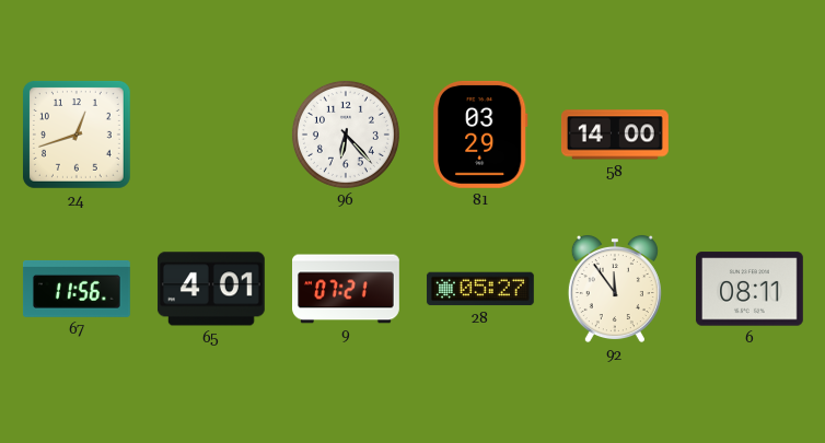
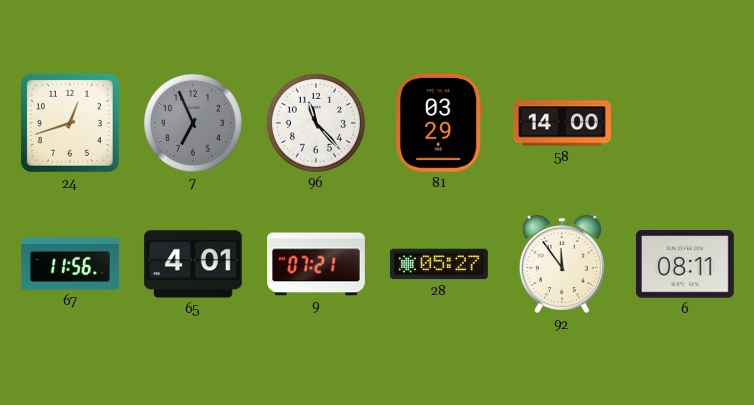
7: none -> 6:56
96: 6:23 -> 11:23
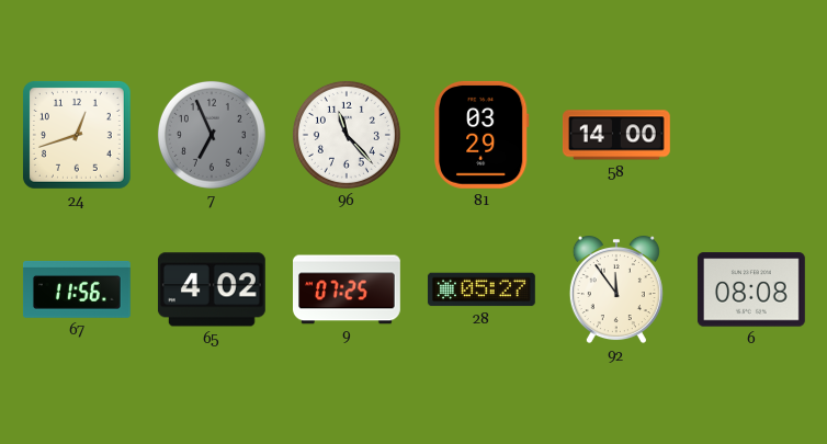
65: 4:01 -> 4:02
9: 07:21 -> 07:25
6: 08:11 -> 08:08
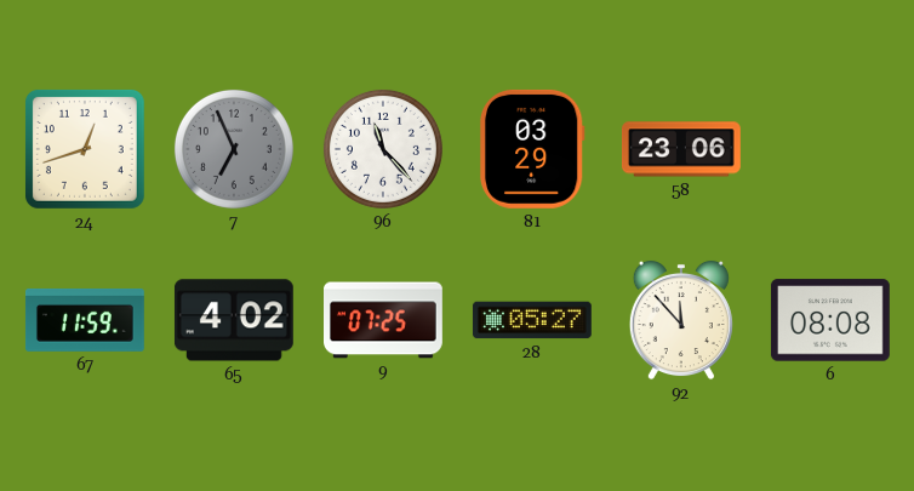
58: 14:00 -> 23:06
67: 11:56 -> 11:59
92: 11:54 -> 11:53
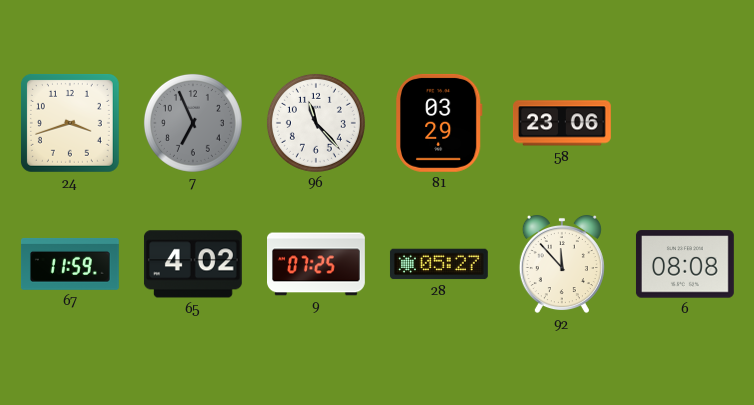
24: 12:42 -> 3:42
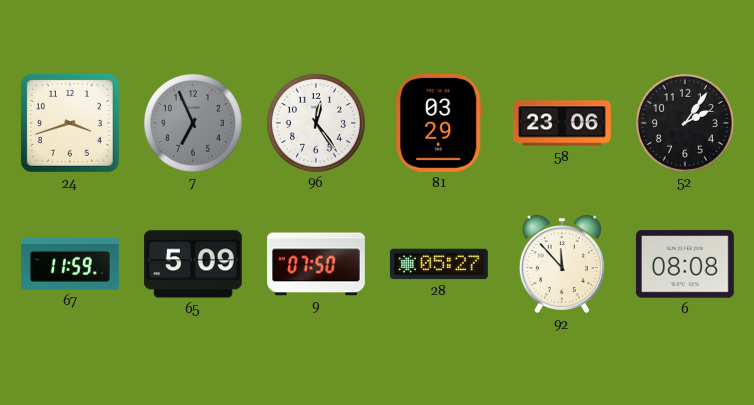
96: 11:23 -> 12:24
52: none -> 2:06
65: 4:02 -> 5:09
9: 07:25 -> 07:50
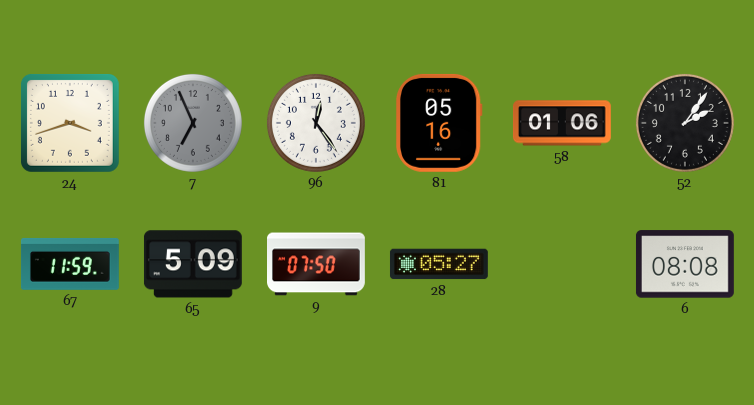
81: 03:29 -> 05:16
58: 23:06 -> 01:06
92: 11:53 -> none
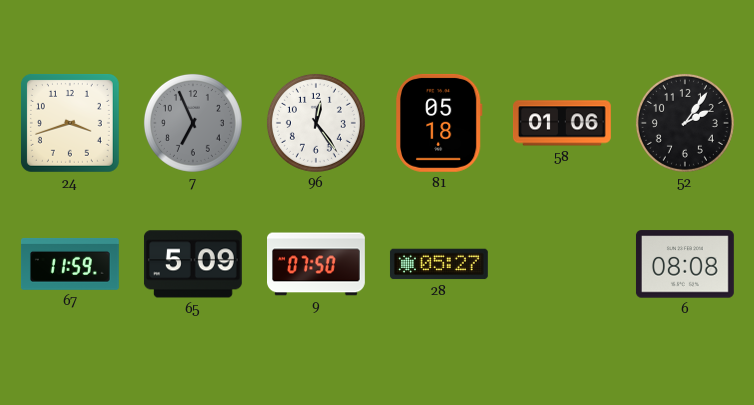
81: 05:16 -> 05:18
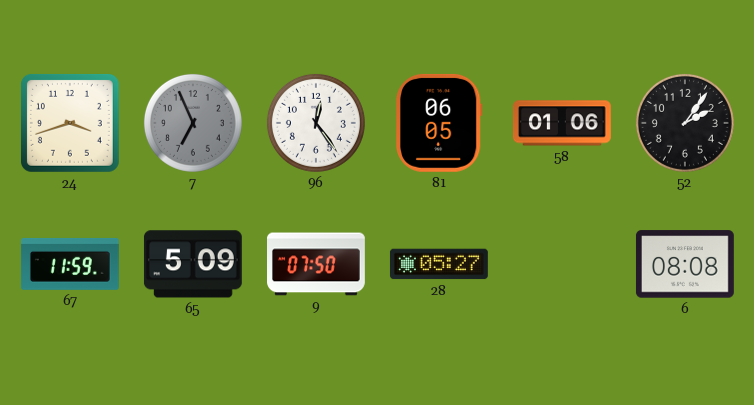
81: 05:18 -> 06:05
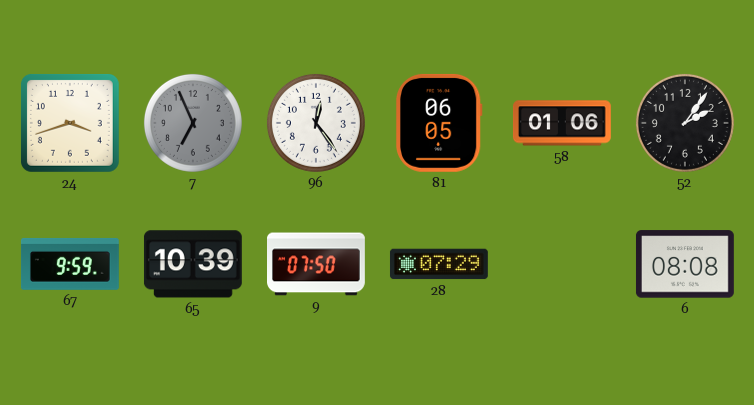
67: 11:59 -> 9:59
65: 5:09 -> 10:39
28: 05:27 -> 07:29
